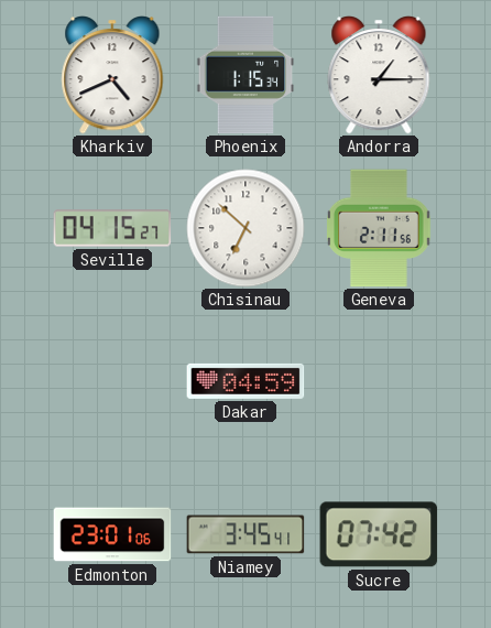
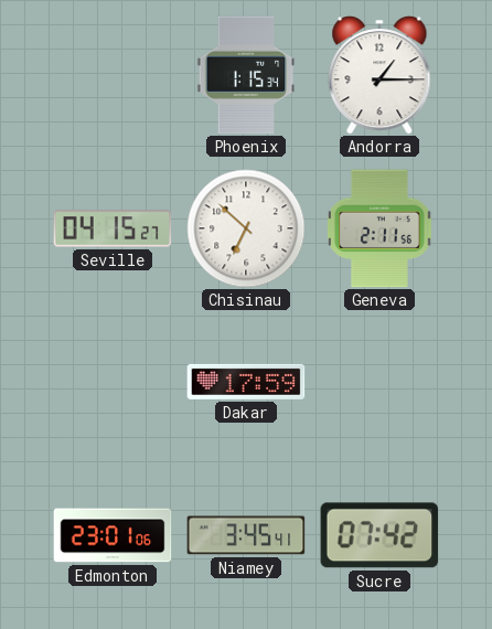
Kharkiv: 4:41 -> none
Dakar: 04:59 -> 17:59
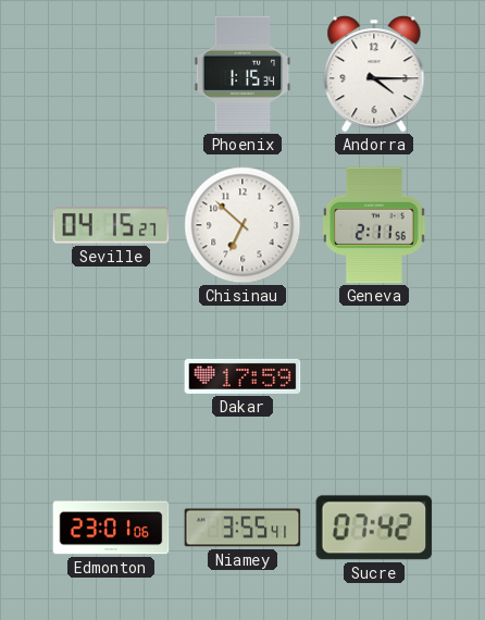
Andorra: 1:15 -> 4:15
Niamey: 3:45 -> 3:55
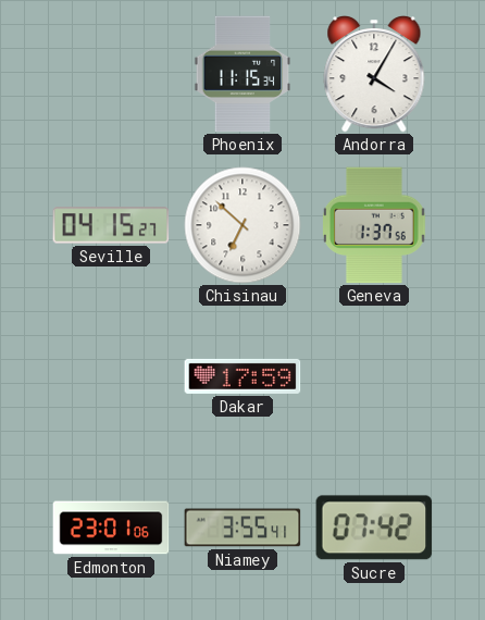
Phoenix: 1:15 -> 11:15
Andorra: 4:15 -> 4:05
Geneva: 2:11 -> 1:37
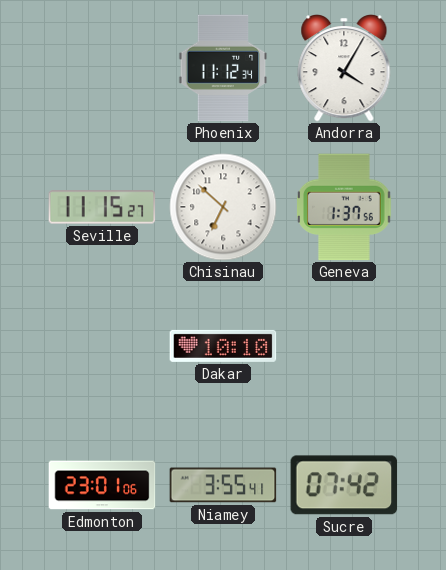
Phoenix: 11:15 -> 11:12
Seville: 04:15 -> 11:15
Dakar: 17:59 -> 10:10
